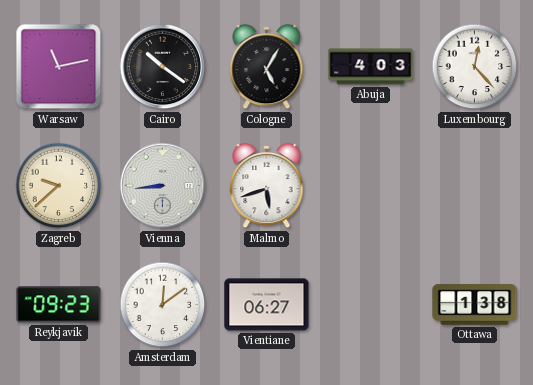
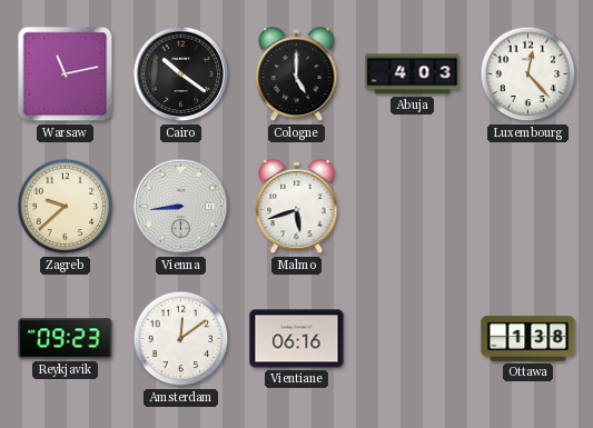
Cologne: 5:05 -> 5:00
Vientiane: 06:27 -> 06:16
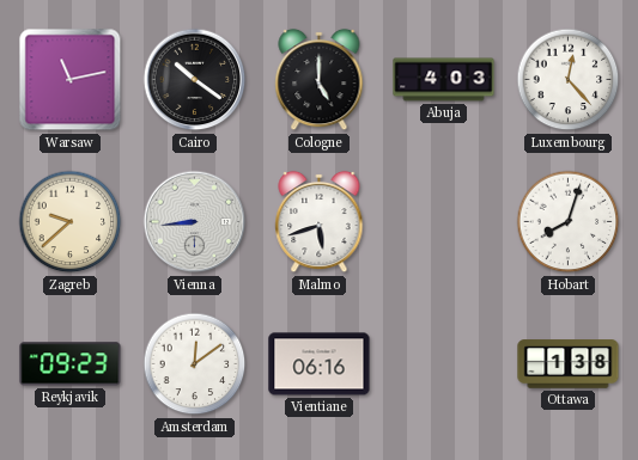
Hobart: none -> 8:03
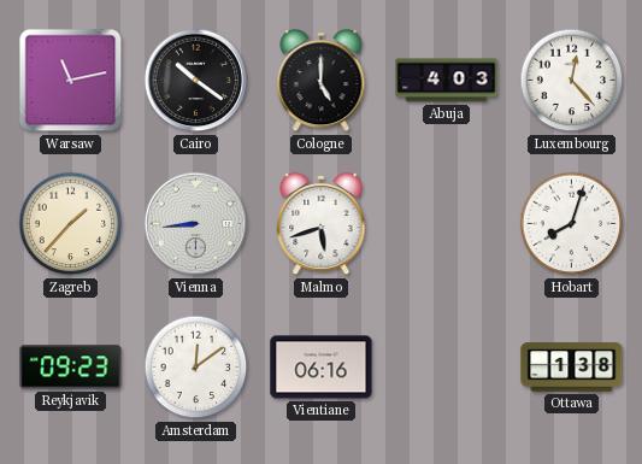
Zagreb: 9:38 -> 1:37
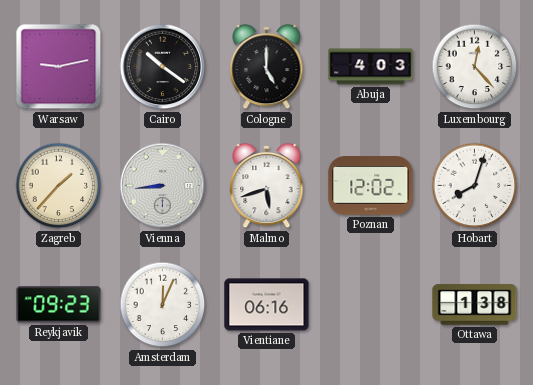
Warsaw: 11:13 -> 9:13
Poznan: none -> 12:02
Amsterdam: 12:09 -> 12:04
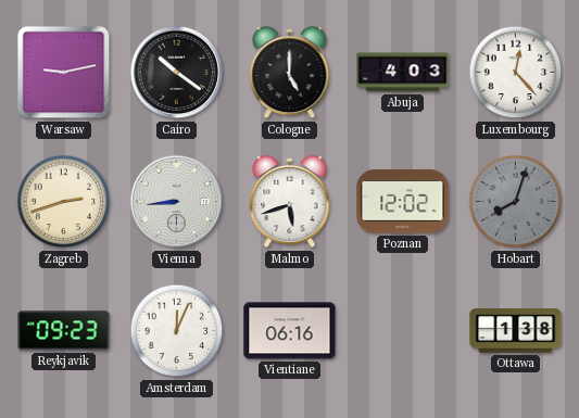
Zagreb: 1:37 -> 2:42
Hobart dial: white -> grey
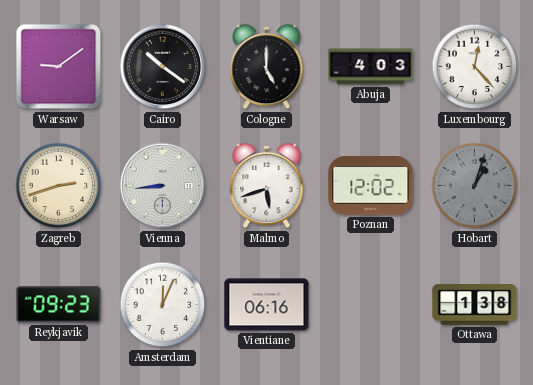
Warsaw: 9:13 -> 9:09
Hobart: 8:03 -> 1:03
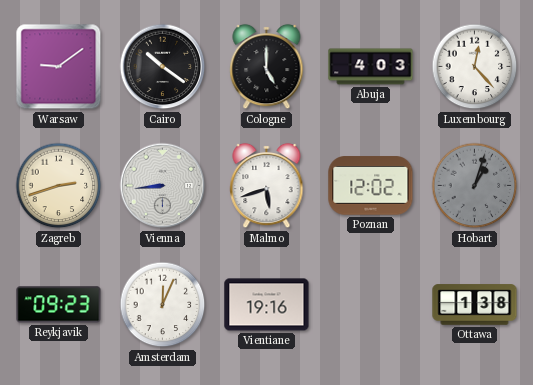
Vientiane: 06:16 -> 19:16
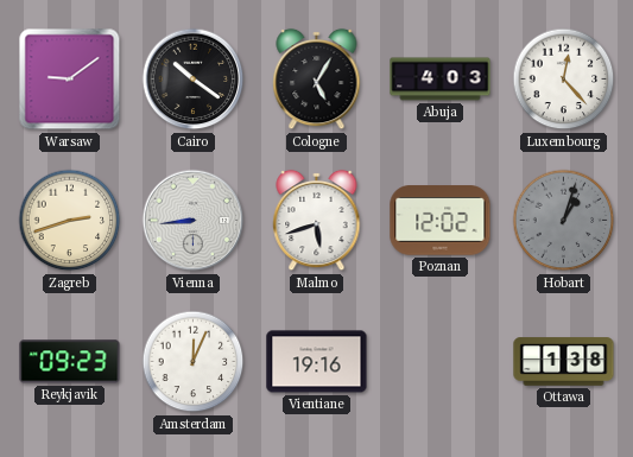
Cologne: 5:00 -> 5:05
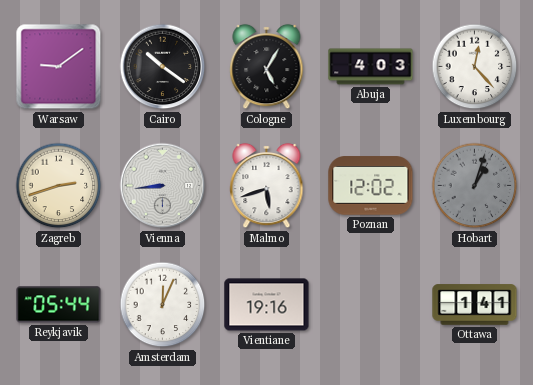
Reykjavik: 09:23 -> 05:44
Ottawa: 1:38 -> 1:41
